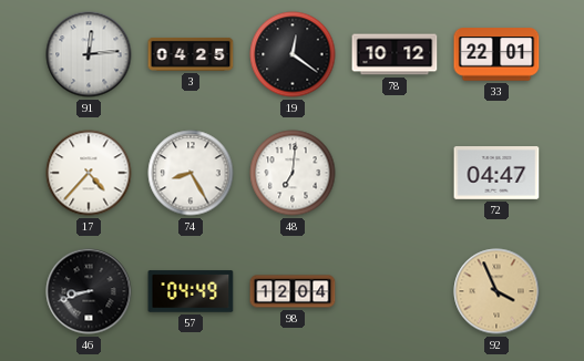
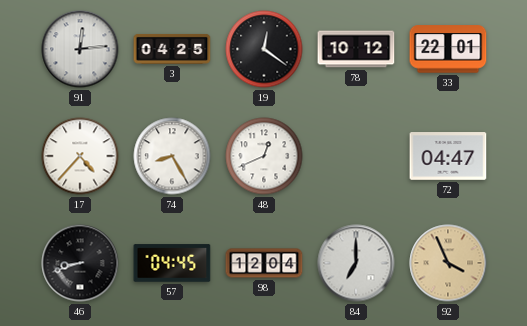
48: 7:01 -> 12:41
57: 04:49 -> 04:45
84: none -> 7:00
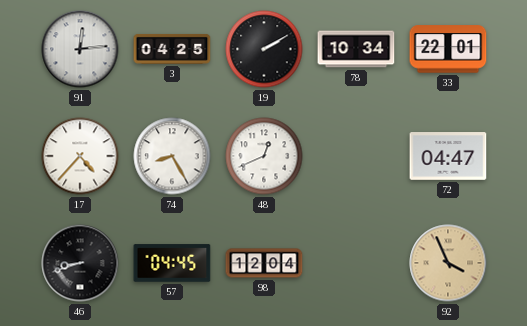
19: 12:21 -> 2:10
78: 10:12 -> 10:34
84: 7:00 -> none
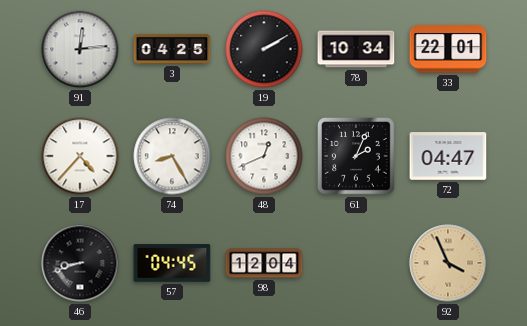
61: none -> 2:04
